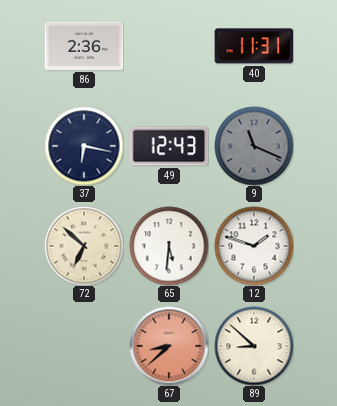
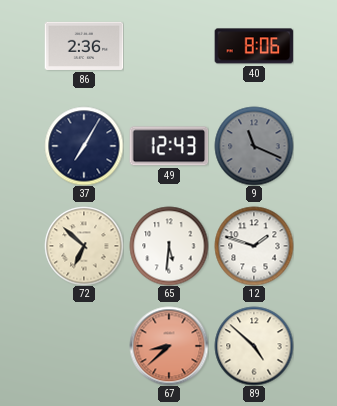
40: 11:31 -> 8:06
37: 6:17 -> 7:05
89: 8:52 -> 4:52
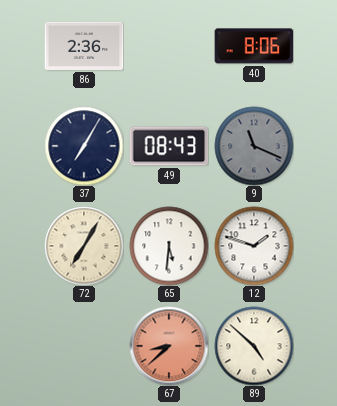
49: 12:43 -> 08:43
72: 6:52 -> 7:05
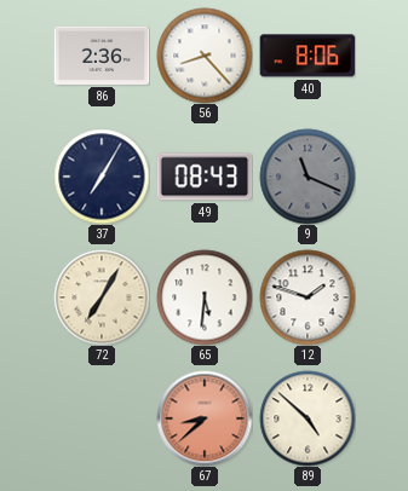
56: none -> 8:23
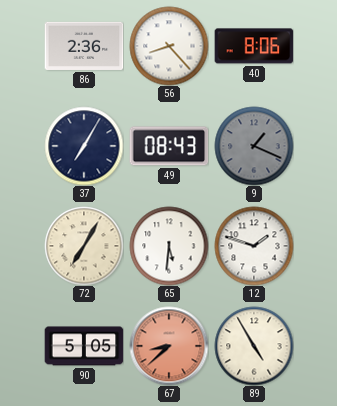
9: 11:19 -> 1:19
90: none -> 5:05
89: 4:52 -> 4:55
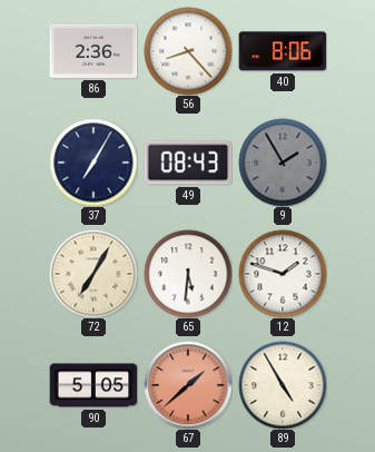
9: 1:19 -> 1:55
67: 8:38 -> 1:38
